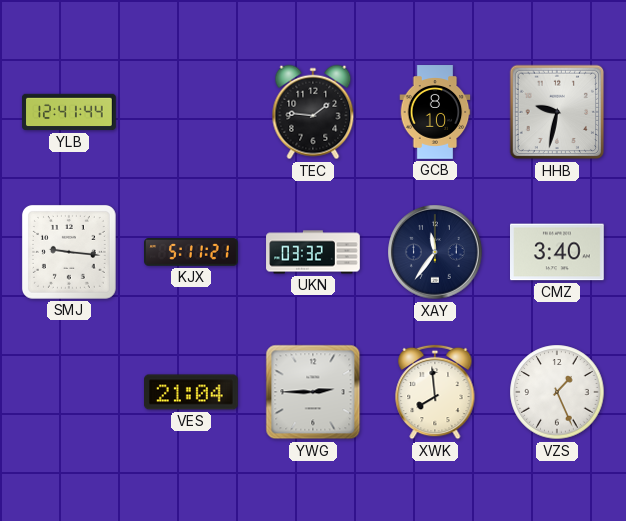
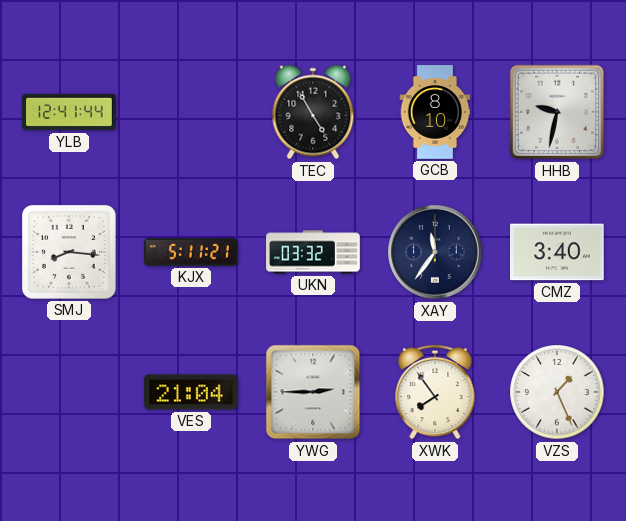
TEC: 1:46 -> 4:55
SMJ: 9:16 -> 8:16
XWK: 7:59 -> 7:54
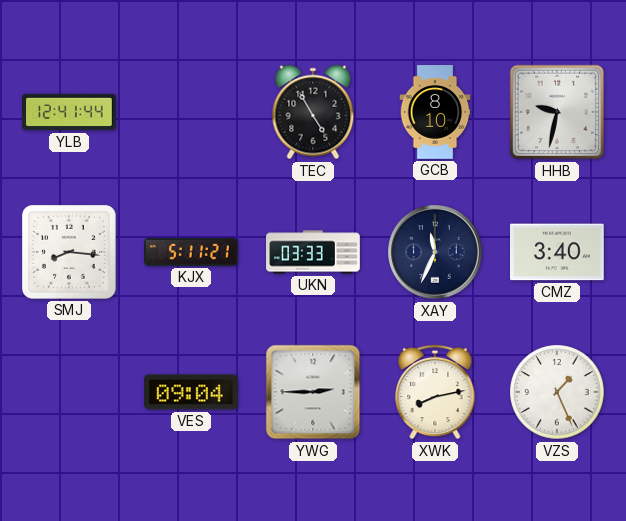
UKN: 03:32 -> 03:33
XAY: 11:36 -> 11:34
VES: 21:04 -> 09:04
XWK: 7:54 -> 8:13
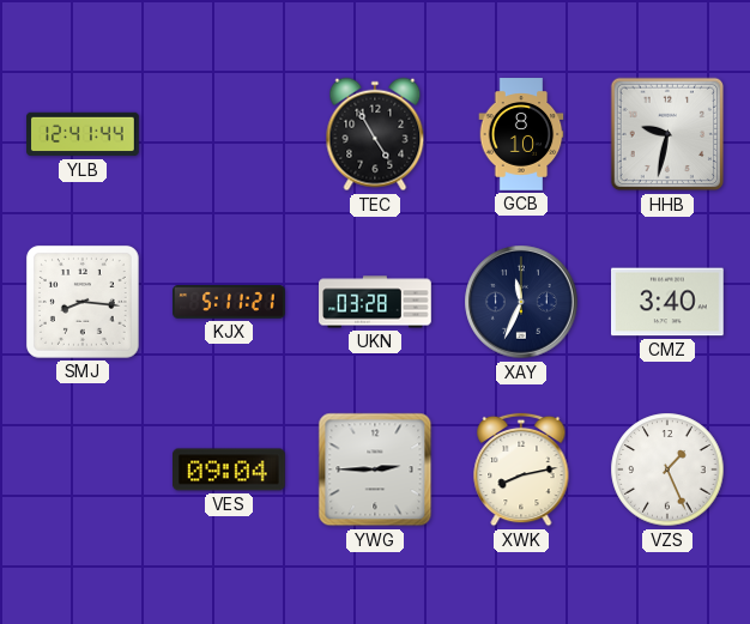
UKN: 03:33 -> 03:28
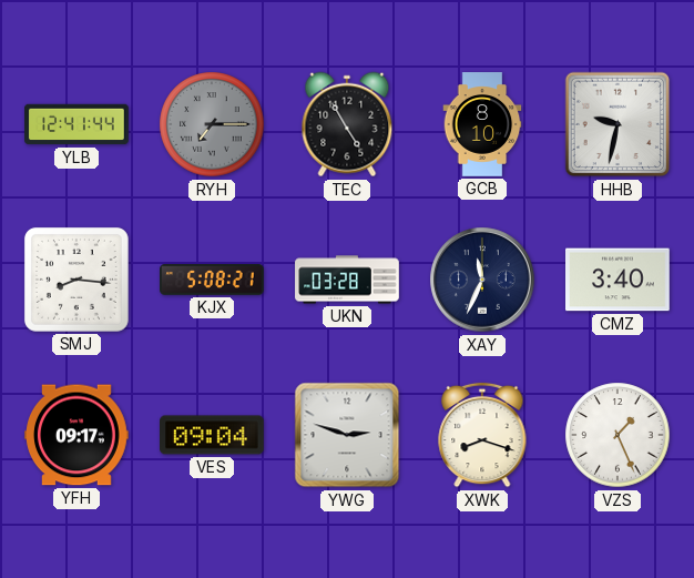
RYH: none -> 7:15
KJX: 5:11 -> 5:08
YFH: none -> 09:17
YWG: 2:45 -> 2:48
XWK: 8:13 -> 8:18
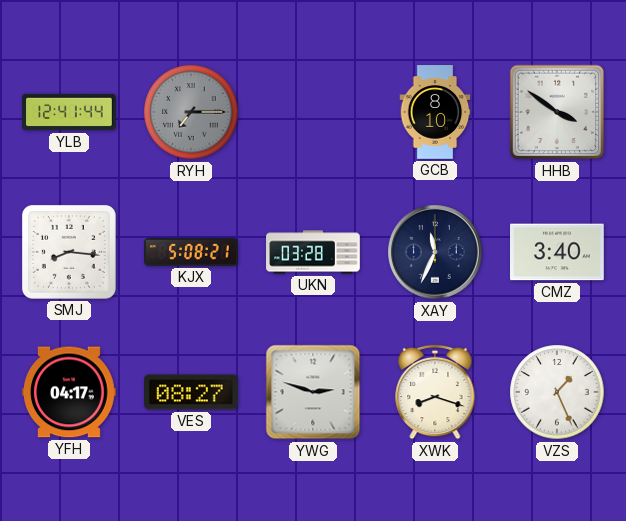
TEC: 4:55 -> none
HHB: 9:32 -> 3:51
YFH: 09:17 -> 04:17
VES: 09:04 -> 08:27
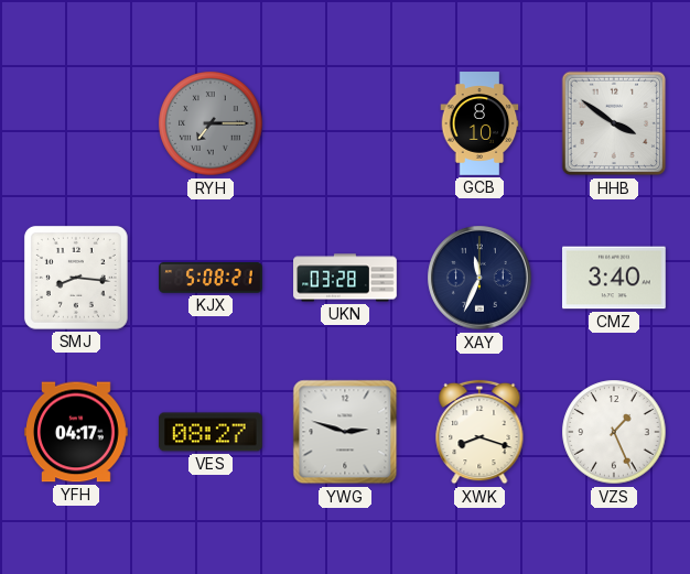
YLB: 12:41 -> none
